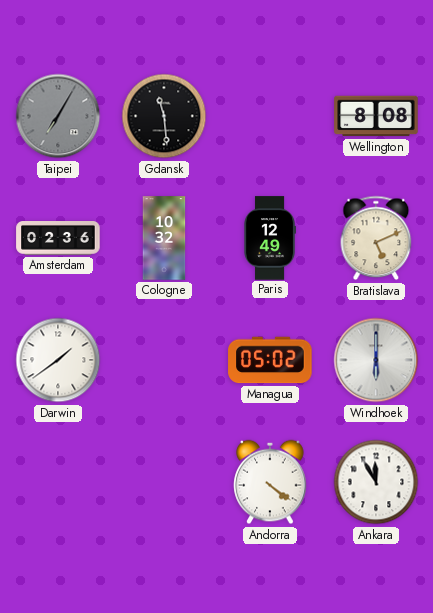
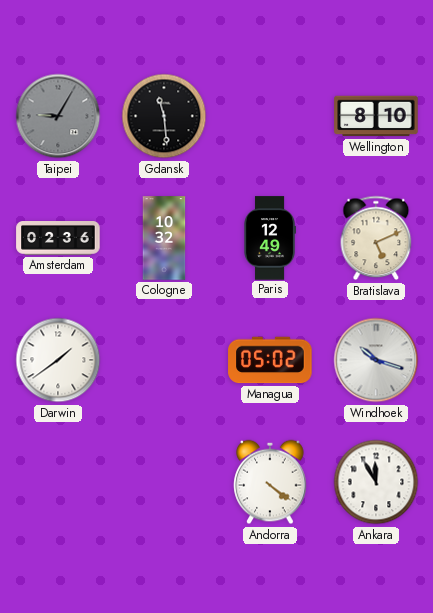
Taipei: 7:05 -> 9:05
Wellington: 8:08 -> 8:10
Windhoek: 6:00 -> 10:18
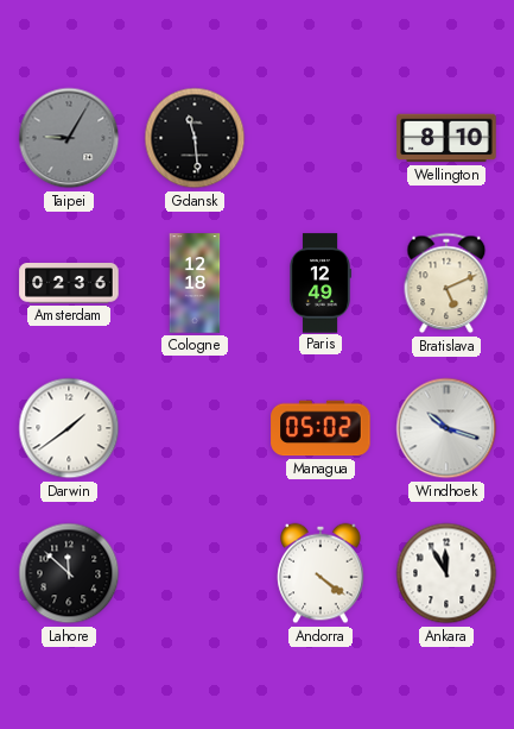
Cologne: 10:32 -> 12:18
Lahore: none -> 11:52
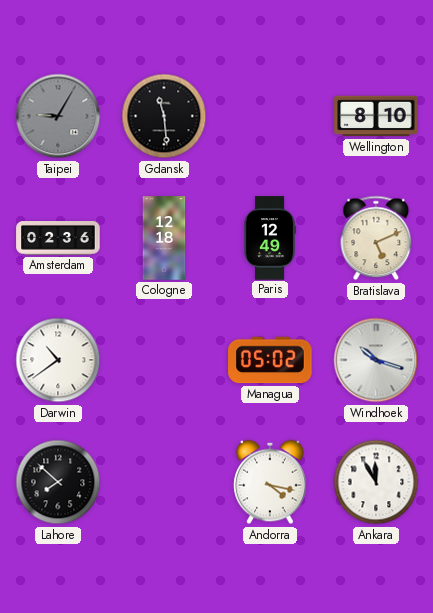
Darwin: 1:39 -> 10:39
Lahore: 11:52 -> 7:52
Andorra: 4:21 -> 4:17
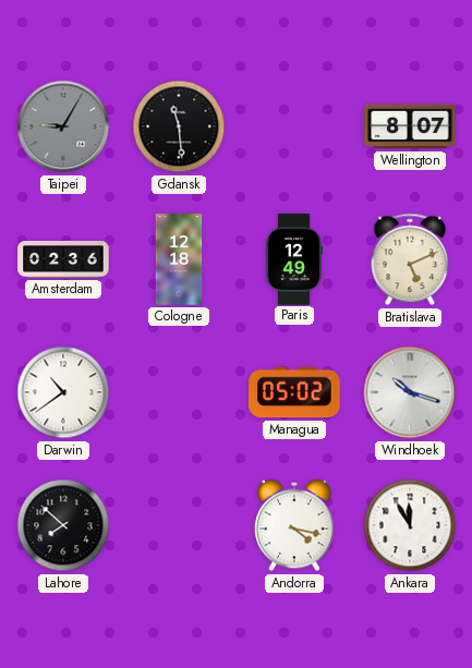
Wellington: 8:10 -> 8:07
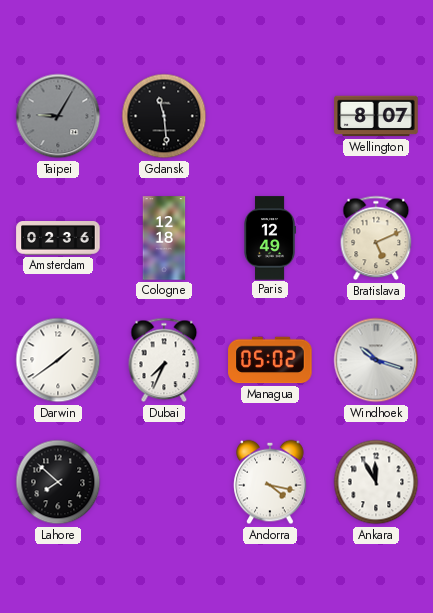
Darwin: 10:39 -> 1:39
Dubai: none -> 7:34
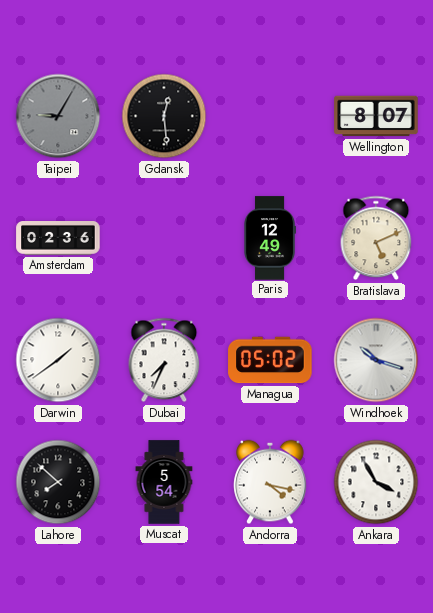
Gdansk: 11:29 -> 12:29
Cologne: 12:18 -> none
Muscat: none -> 5:54
Ankara: 11:55 -> 3:55
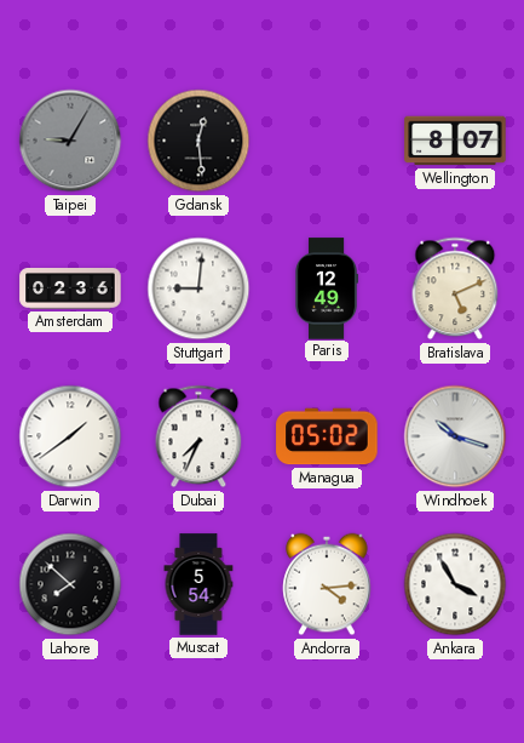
Stuttgart: none -> 9:01
Andorra: 4:17 -> 4:14
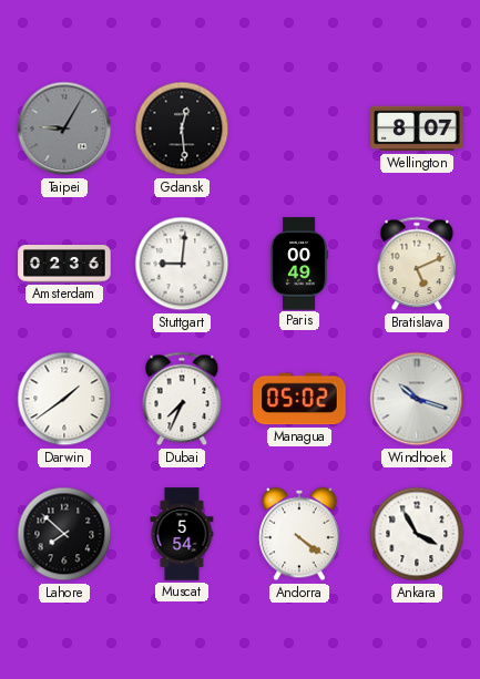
Paris: 12:49 -> 00:49
Andorra: 4:14 -> 4:21
